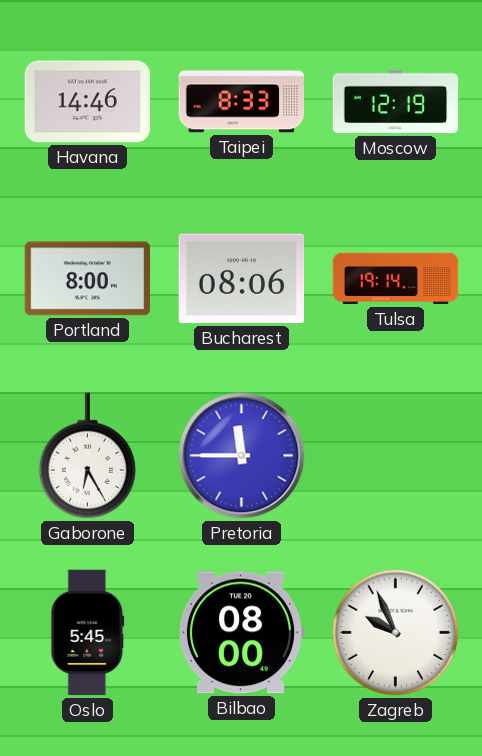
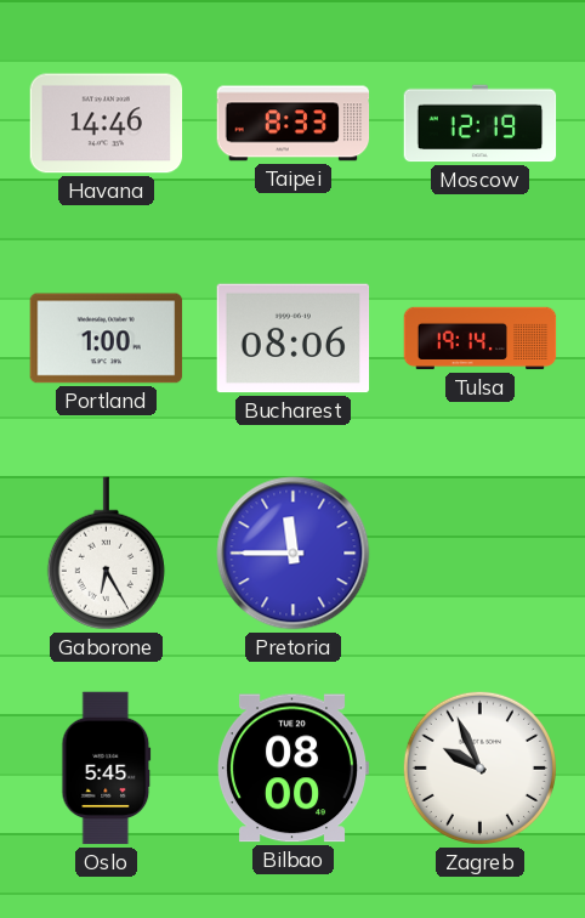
Portland: 8:00 -> 1:00
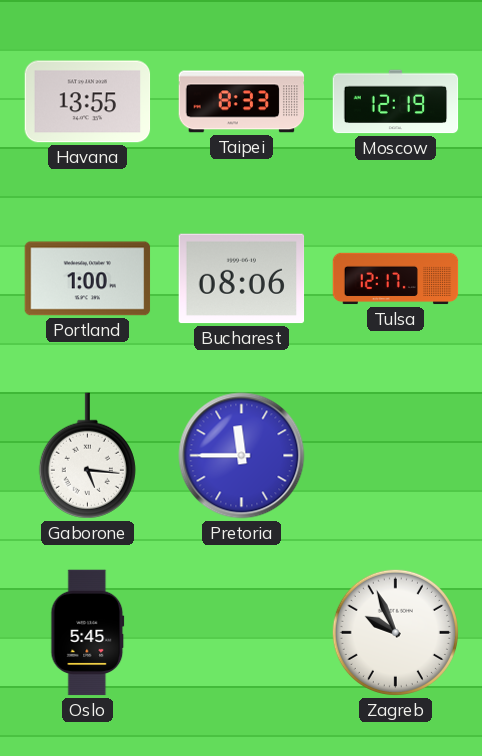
Havana: 14:46 -> 13:55
Tulsa: 19:14 -> 12:17
Gaborone: 6:25 -> 5:16
Bilbao: 08:00 -> none
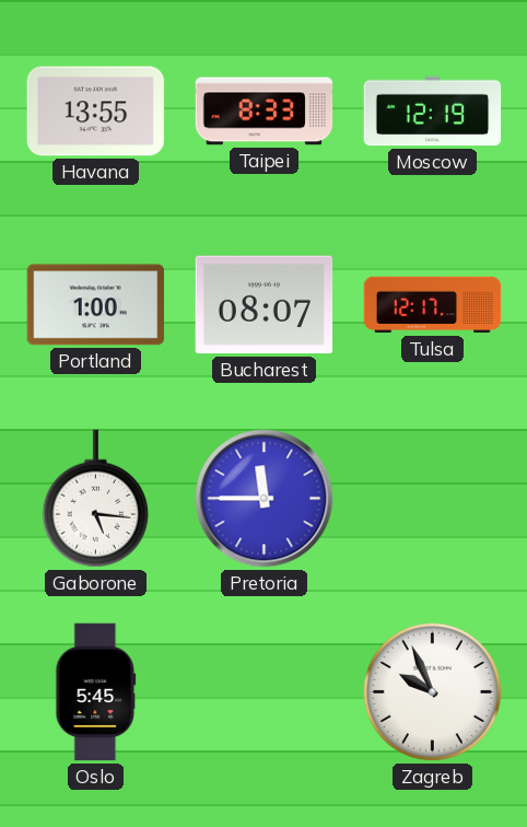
Bucharest: 08:06 -> 08:07
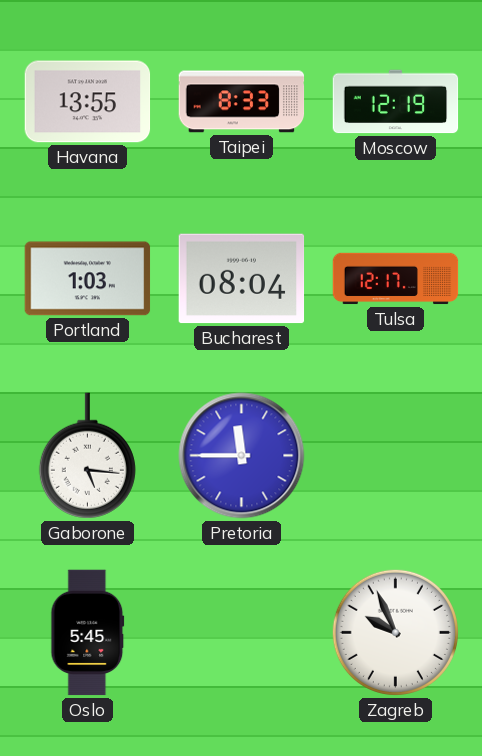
Portland: 1:00 -> 1:03
Bucharest: 08:07 -> 08:04
